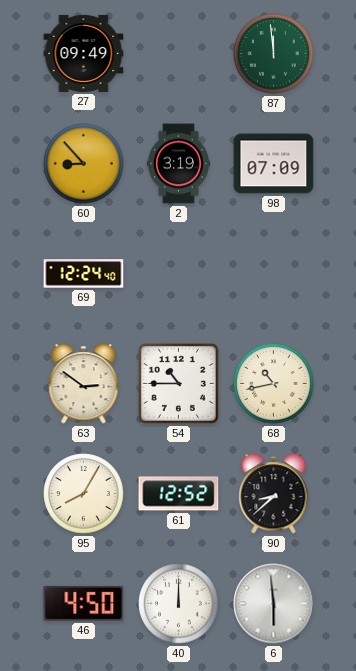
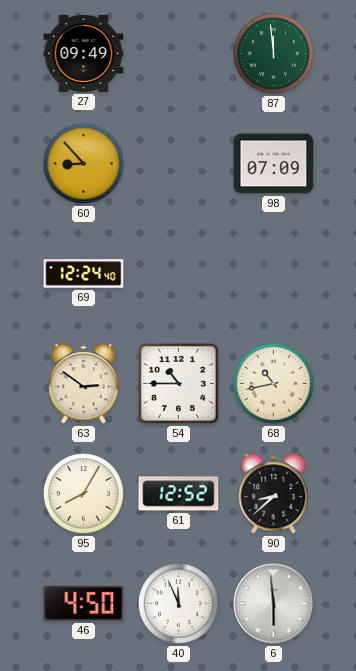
2: 3:19 -> none
40: 12:00 -> 11:56
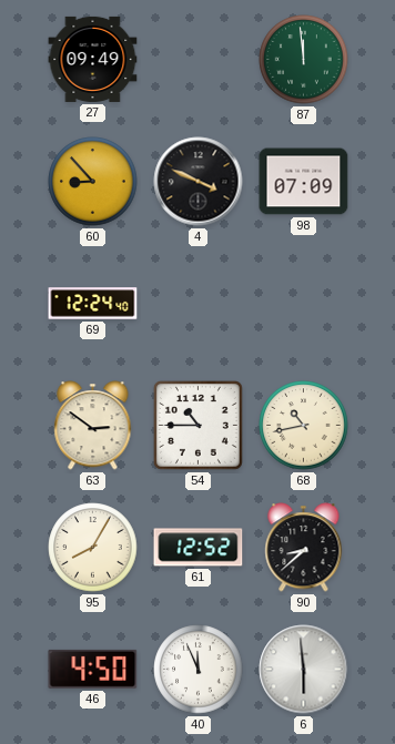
4: none -> 3:49
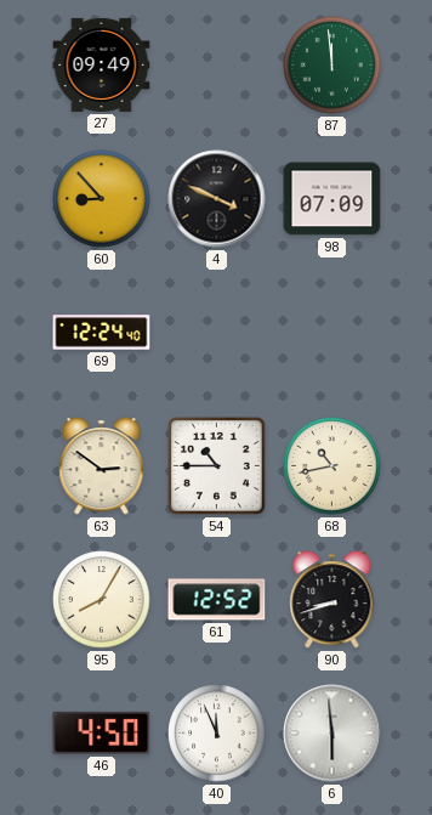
90: 8:38 -> 8:42
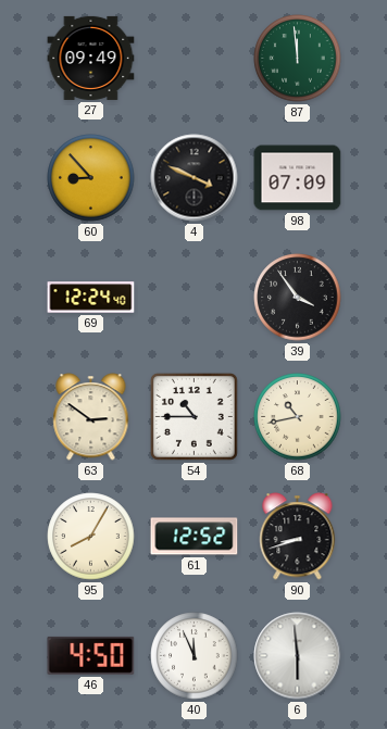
39: none -> 3:54
